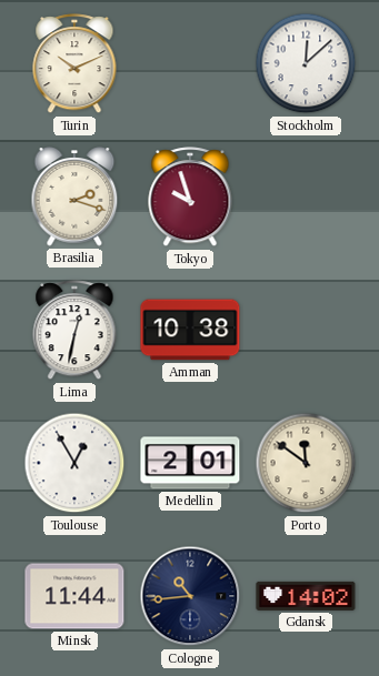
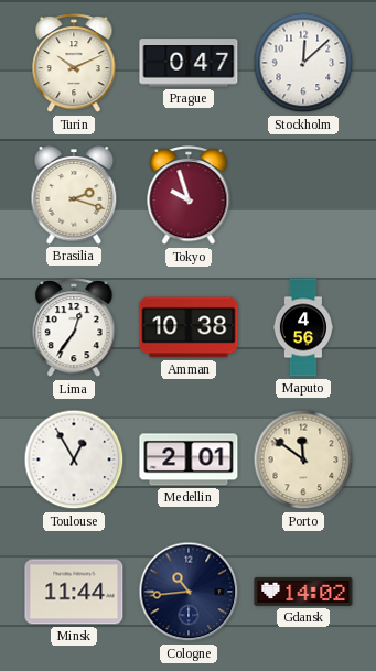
Prague: none -> 0:47
Lima: 12:32 -> 12:36
Maputo: none -> 4:56
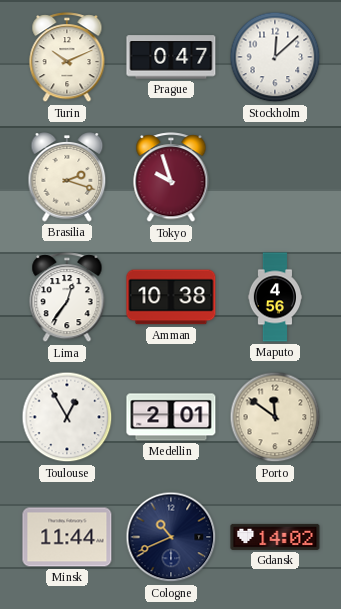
Cologne: 10:44 -> 10:41
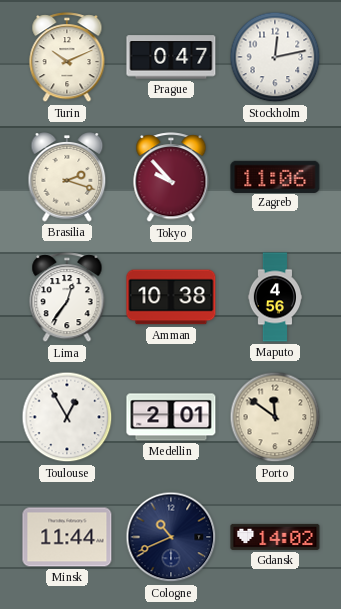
Stockholm: 12:08 -> 12:13
Tokyo: 9:57 -> 9:53
Zagreb: none -> 11:06
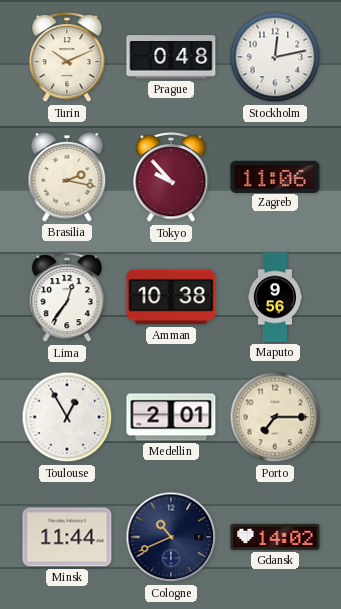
Prague: 0:47 -> 0:48
Brasilia: 2:18 -> 2:17
Maputo: 4:56 -> 9:56
Porto: 11:51 -> 7:15
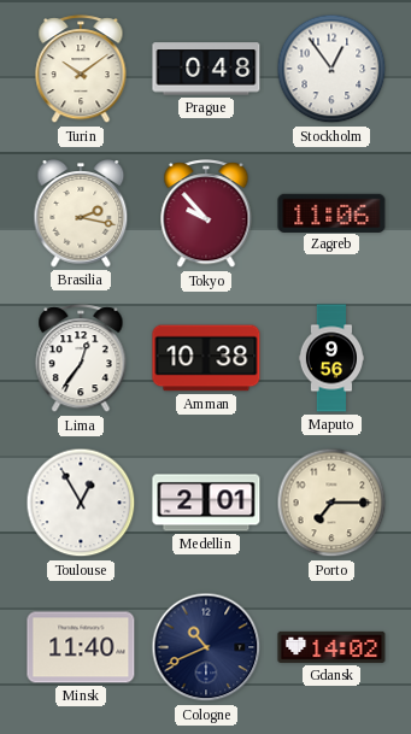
Turin: 10:11 -> 10:09
Stockholm: 12:13 -> 12:54
Minsk: 11:44 -> 11:40
